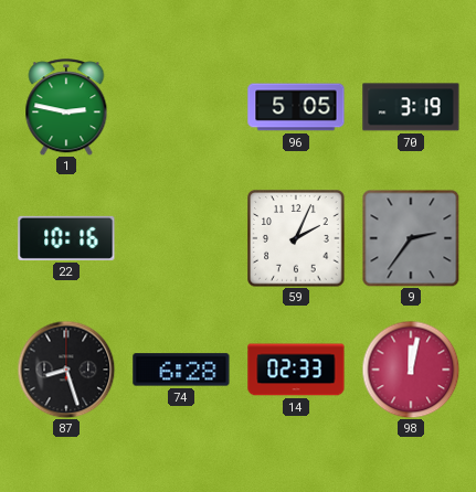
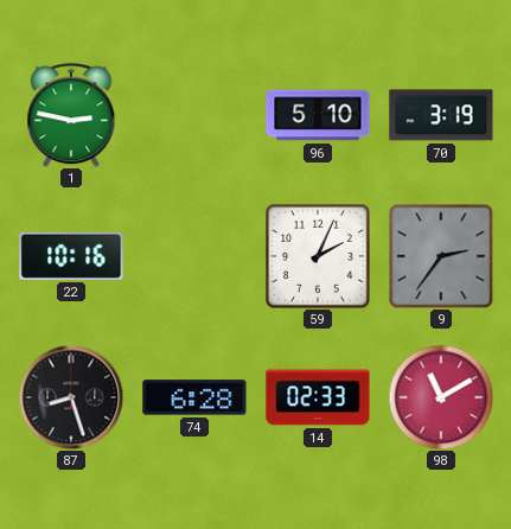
96: 5:05 -> 5:10
98: 12:02 -> 11:10
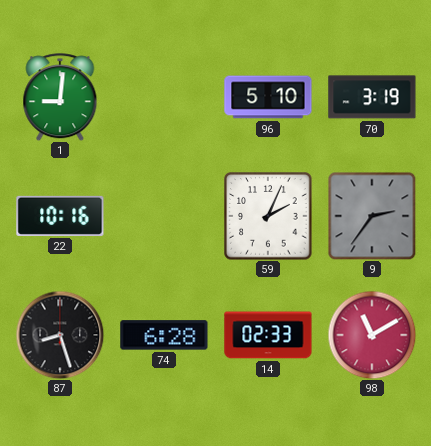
1: 2:47 -> 9:01
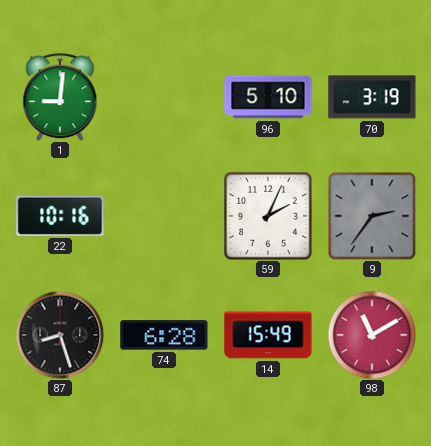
14: 02:33 -> 15:49
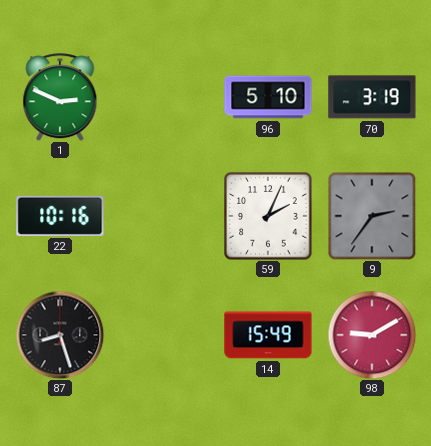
1: 9:01 -> 2:49
74: 6:28 -> none
98: 11:10 -> 9:10
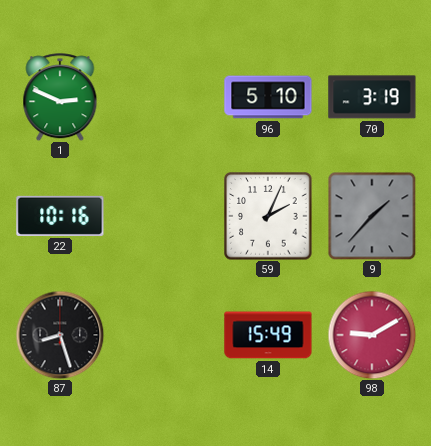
9: 2:36 -> 1:37
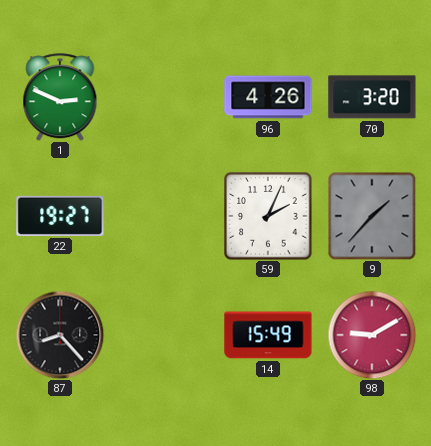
96: 5:10 -> 4:26
70: 3:19 -> 3:20
22: 10:16 -> 19:27
87: 8:27 -> 8:23
